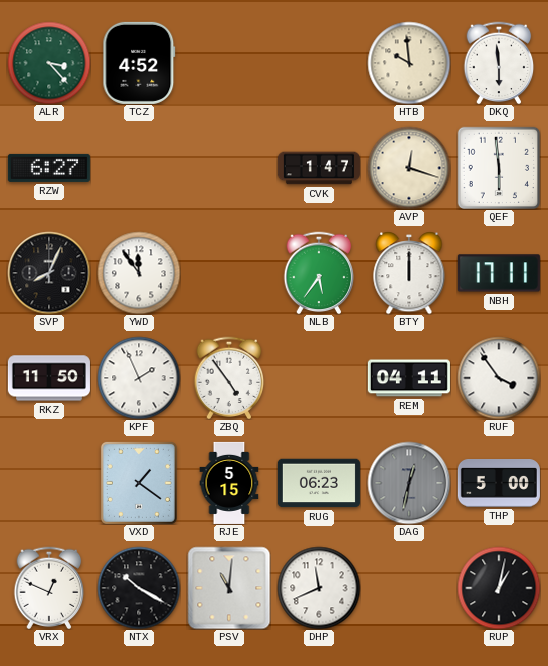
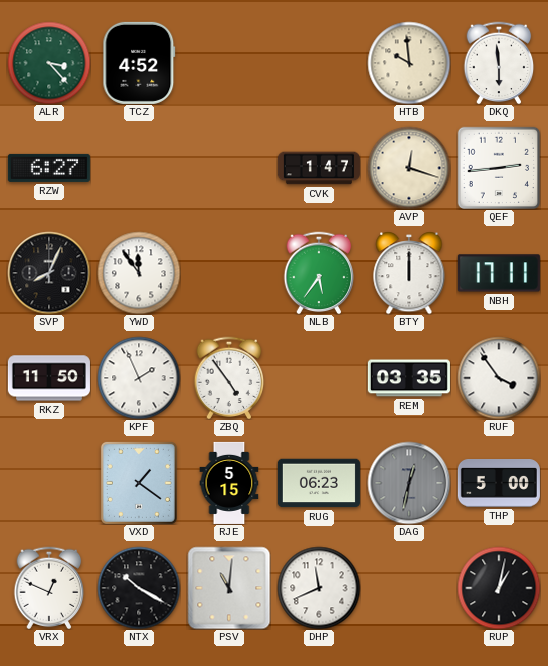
QEF: 5:59 -> 2:44
REM: 04:11 -> 03:35
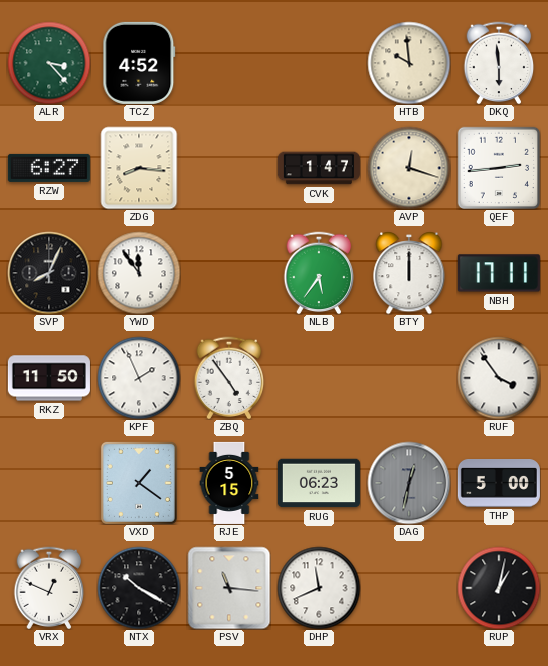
ZDG: none -> 8:16
REM: 03:35 -> none
PSV: 11:01 -> 11:16
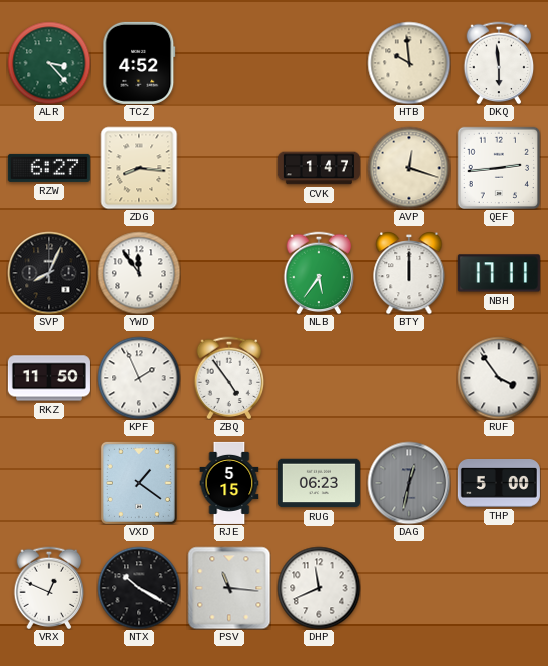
RUP: 1:02 -> none
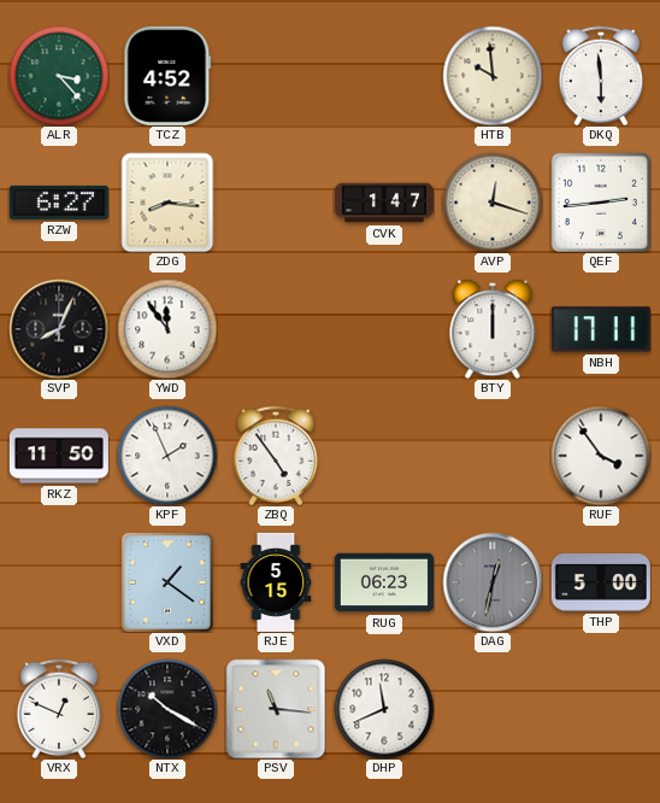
NLB: 5:36 -> none
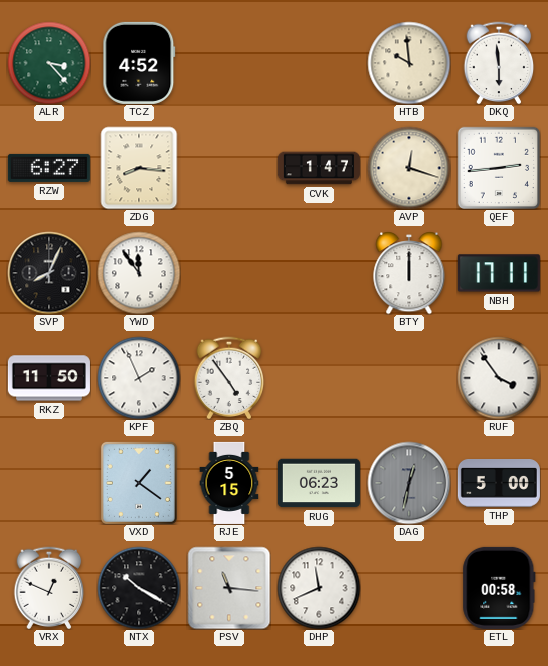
ETL: none -> 00:58
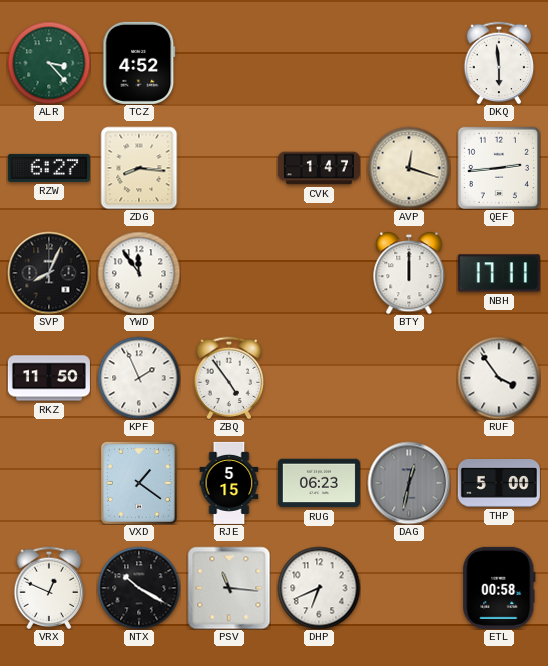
HTB: 9:59 -> none
DHP: 11:41 -> 6:41
